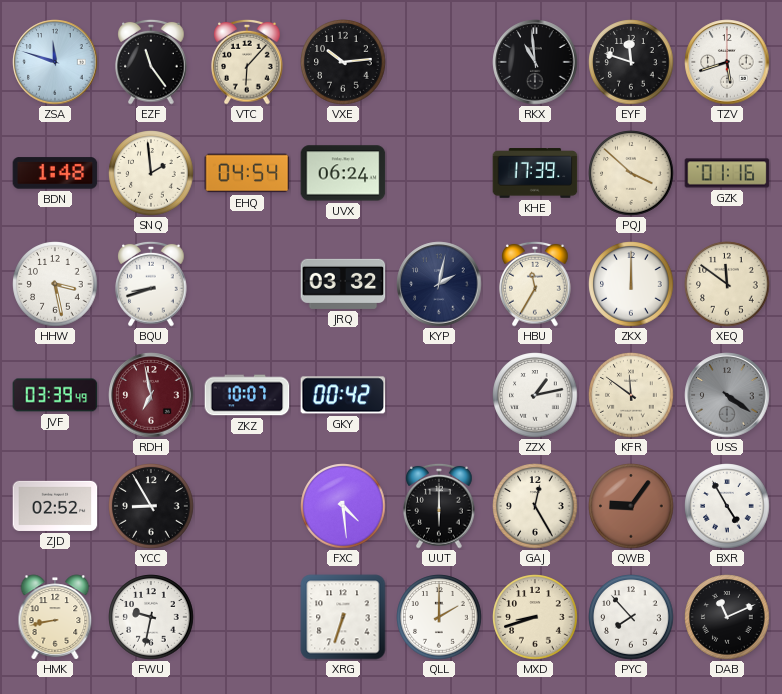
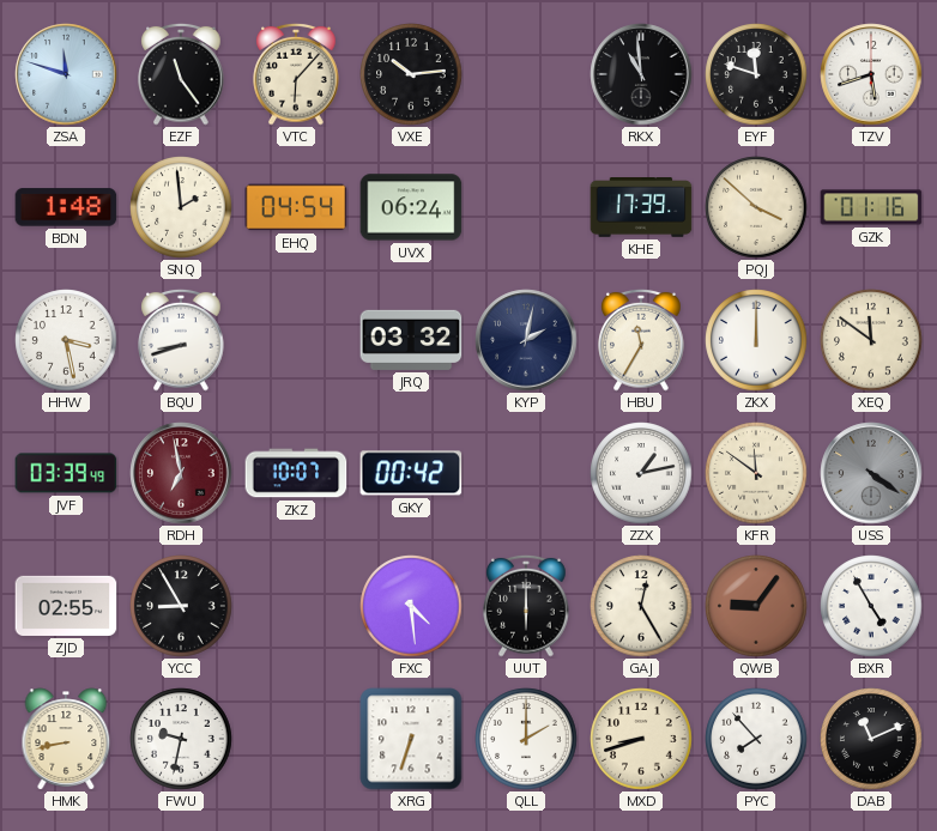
ZJD: 02:52 -> 02:55
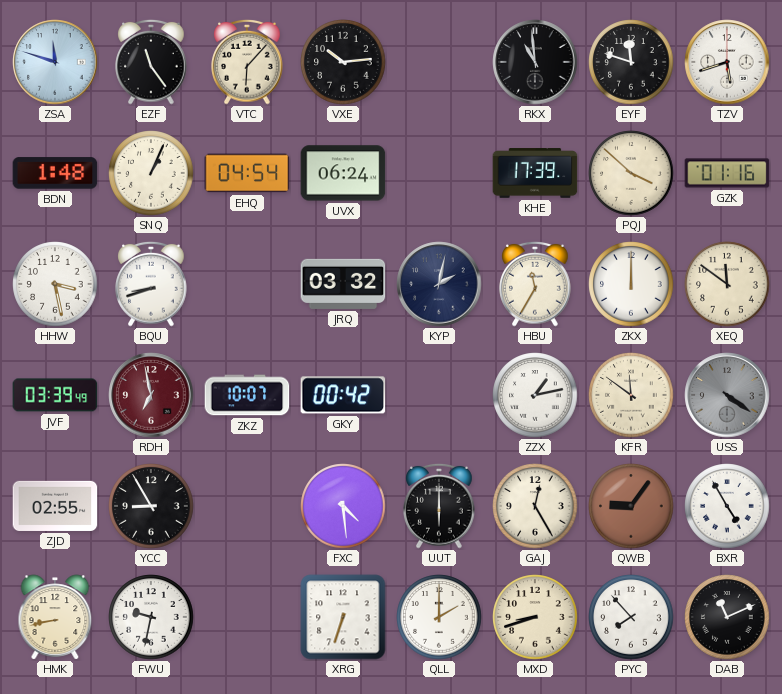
SNQ: 1:59 -> 1:04
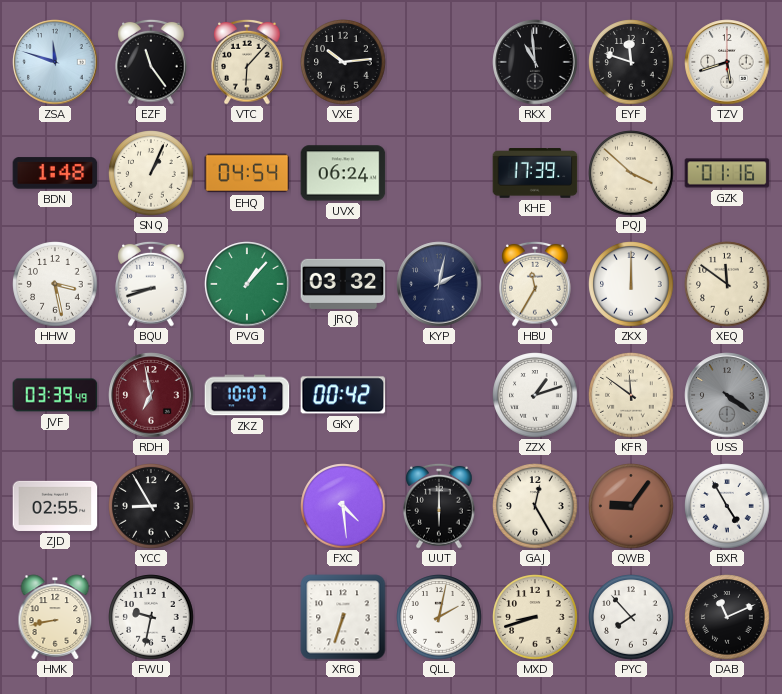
PVG: none -> 1:07
ZZX: 1:13 -> 1:12
QLL: 2:00 -> 2:02
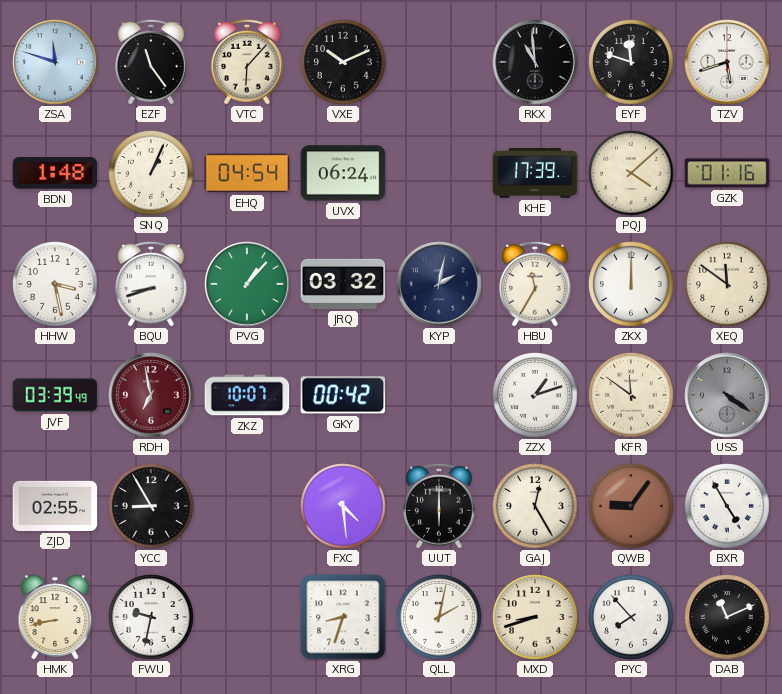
VXE: 10:14 -> 10:11
PQJ: 3:52 -> 4:08
XRG: 6:33 -> 8:33
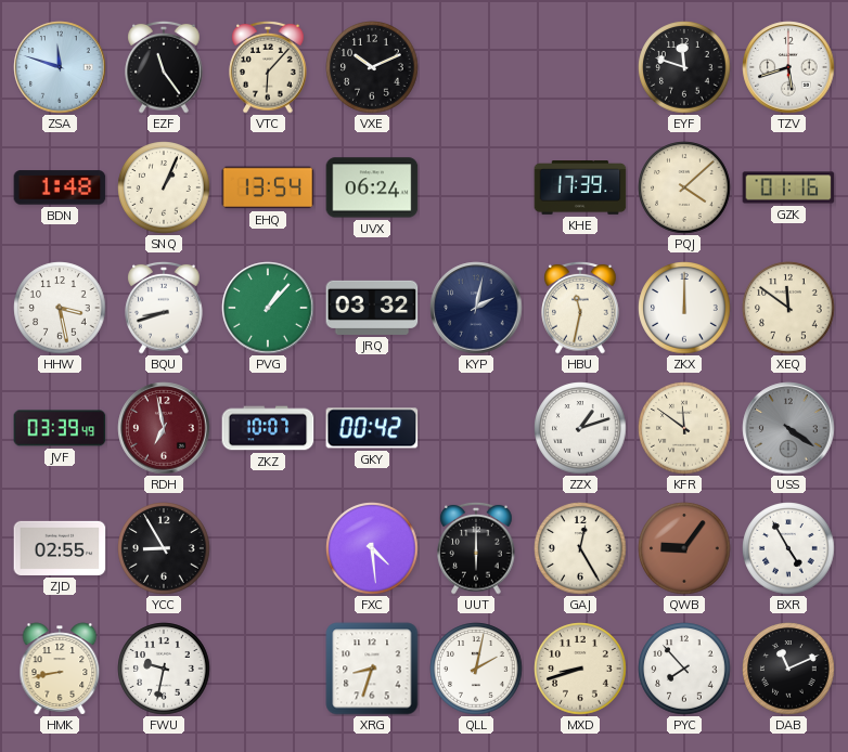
RKX: 10:59 -> none
EHQ: 04:54 -> 13:54
HBU: 11:35 -> 11:32
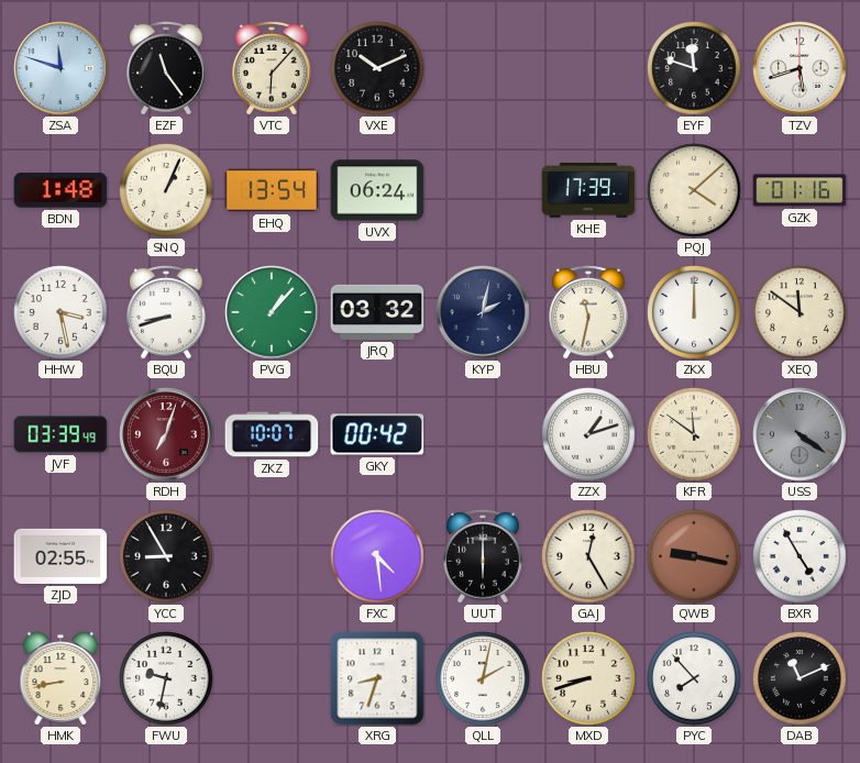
RDH: 6:58 -> 7:03
QWB: 9:06 -> 9:17
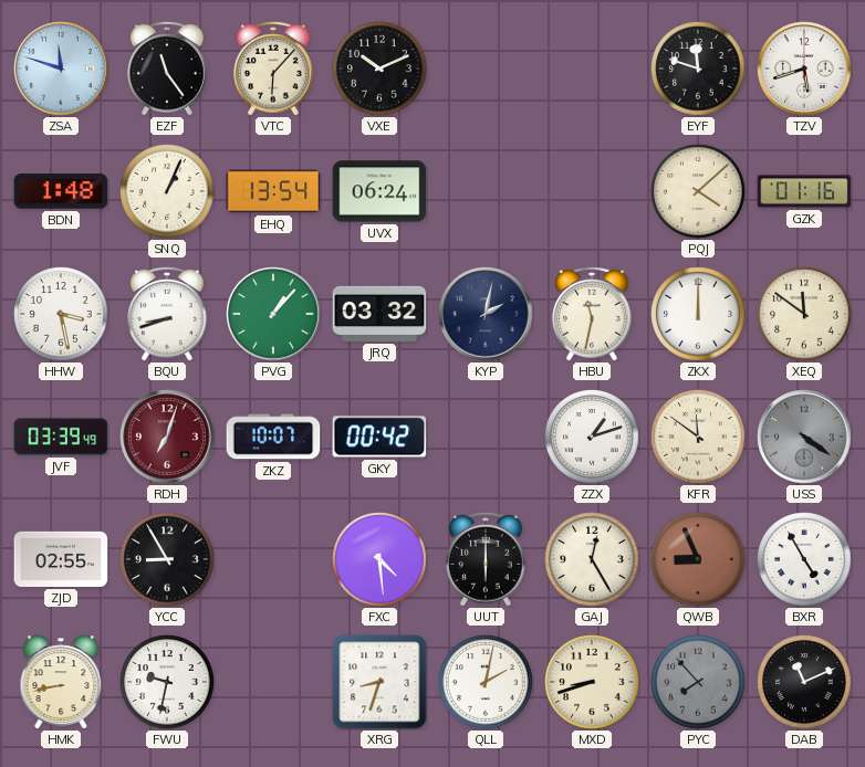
KHE: 17:39 -> none
QWB: 9:17 -> 8:56
PYC dial: white -> grey
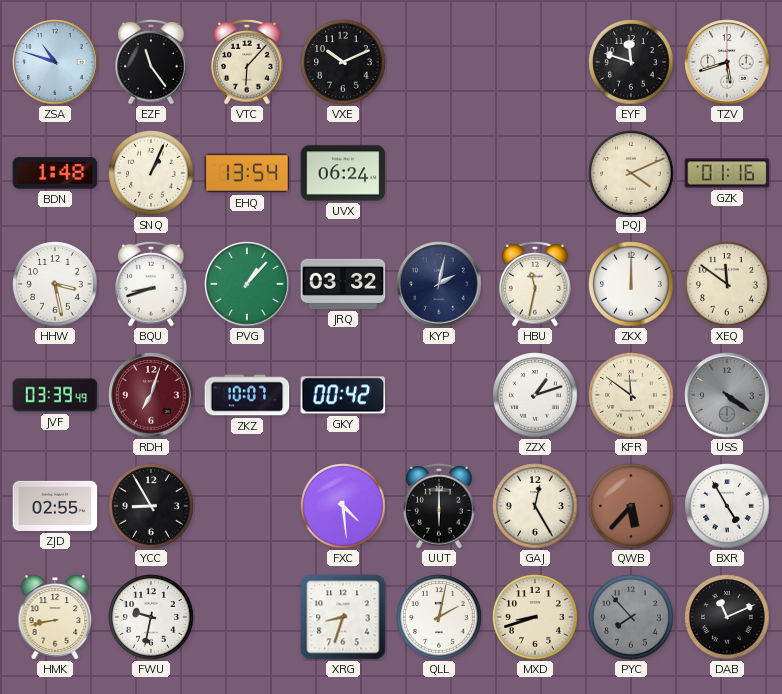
ZSA: 11:48 -> 10:48
PQJ: 4:08 -> 4:11
QWB: 8:56 -> 5:37
